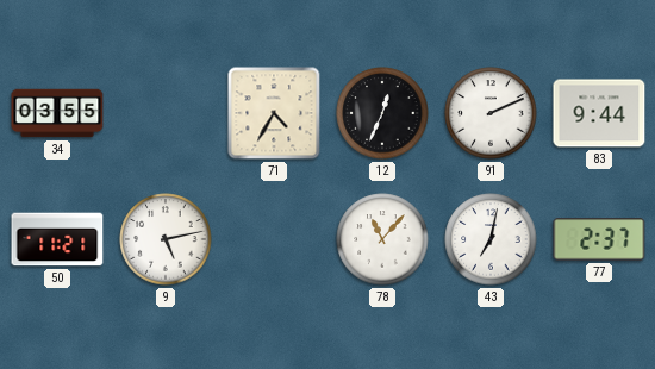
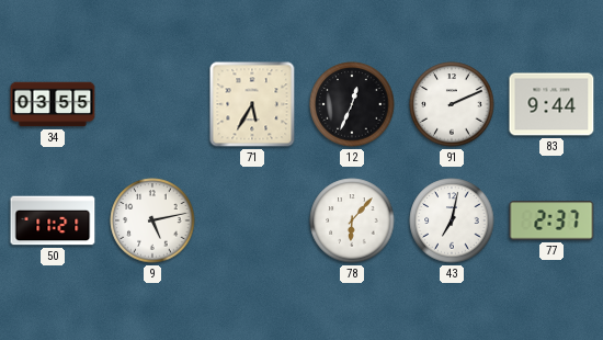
71: 4:35 -> 5:35
78: 11:07 -> 6:07
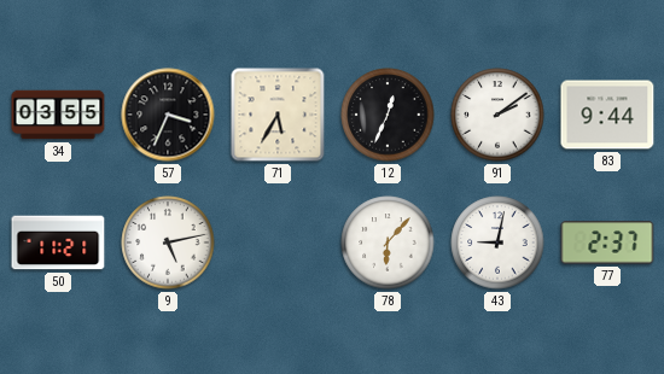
57: none -> 3:34
91: 2:11 -> 2:09
43: 7:02 -> 9:02
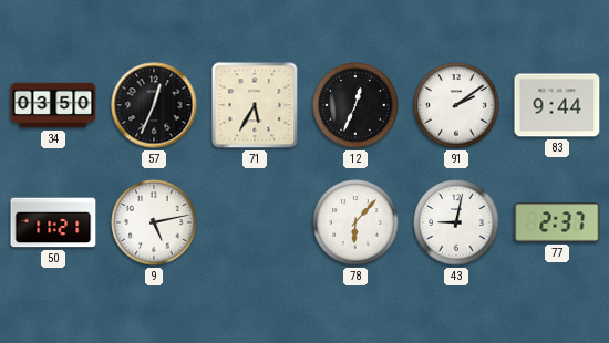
34: 03:55 -> 03:50
57: 3:34 -> 12:34
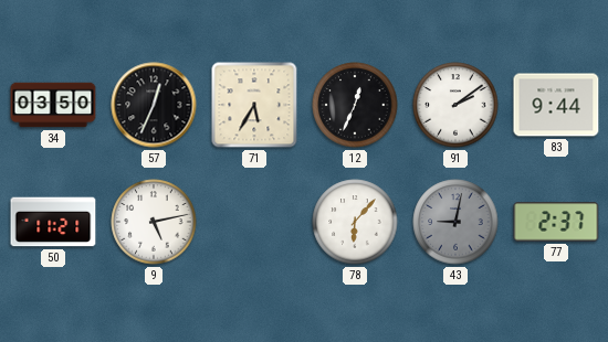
43 dial: white -> grey
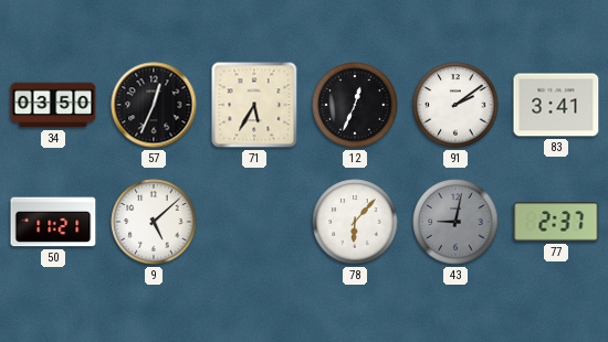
83: 9:44 -> 3:41
9: 5:13 -> 5:08
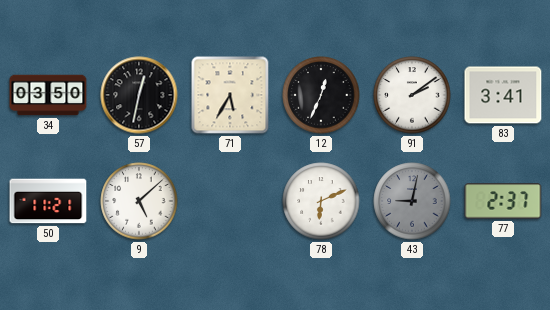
57: 12:34 -> 12:32
78: 6:07 -> 6:11
